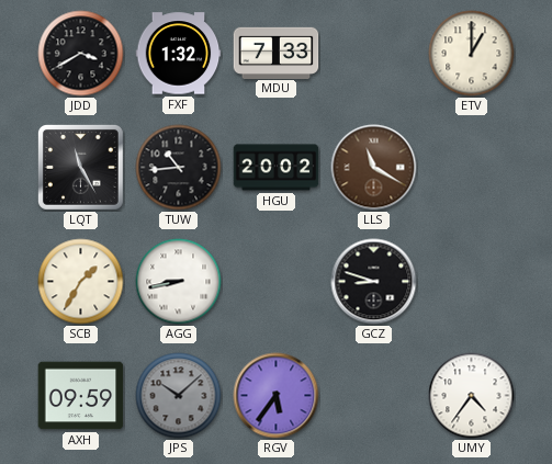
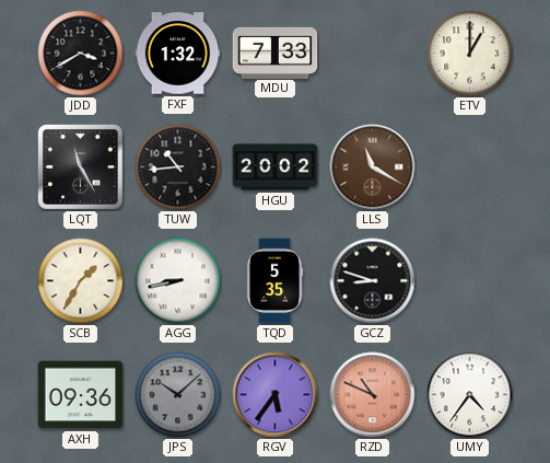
TQD: none -> 5:35
AXH: 09:59 -> 09:36
RZD: none -> 10:49
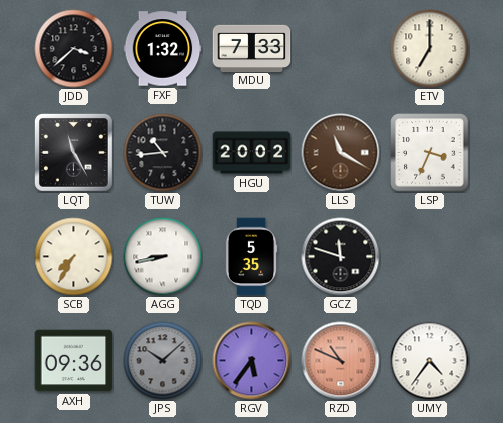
JDD: 3:40 -> 3:38
ETV: 1:00 -> 7:00
LSP: none -> 3:34
SCB: 1:35 -> 7:35
GCZ: 8:48 -> 11:48
